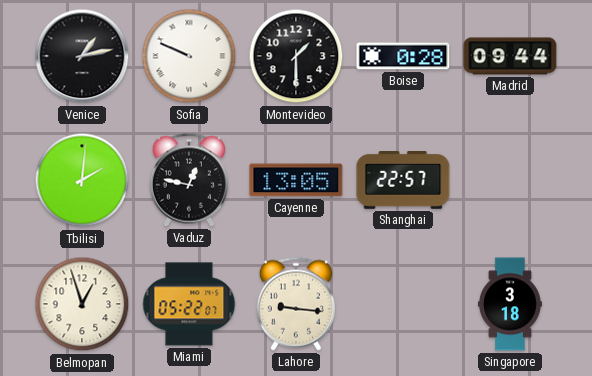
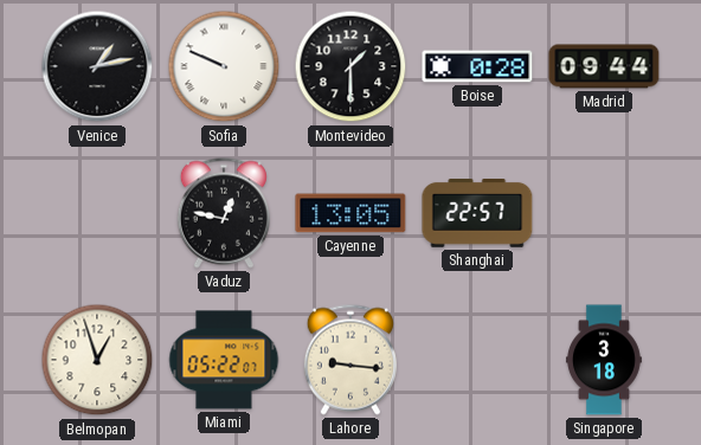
Tbilisi: 2:01 -> none
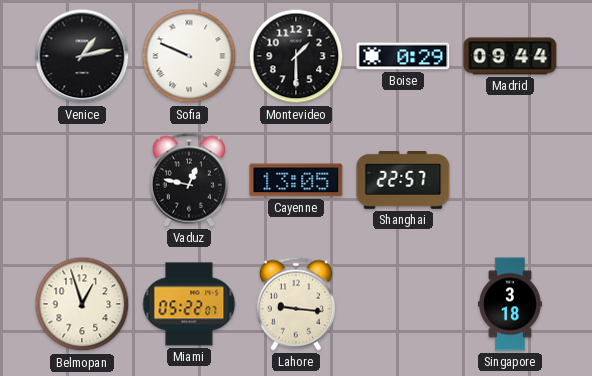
Boise: 0:28 -> 0:29
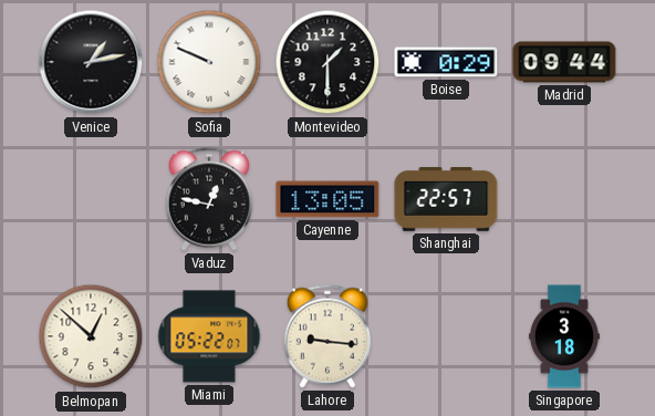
Belmopan: 12:57 -> 12:52
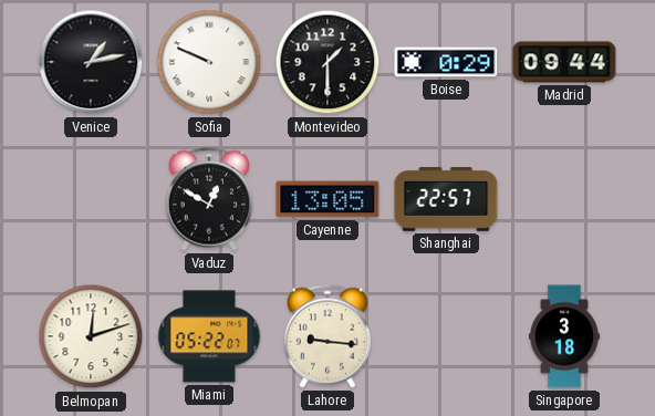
Vaduz: 12:47 -> 12:50
Belmopan: 12:52 -> 12:12
